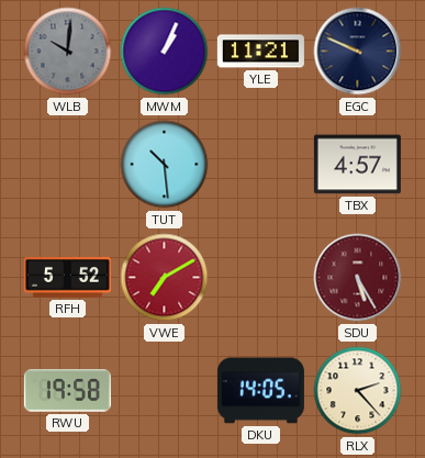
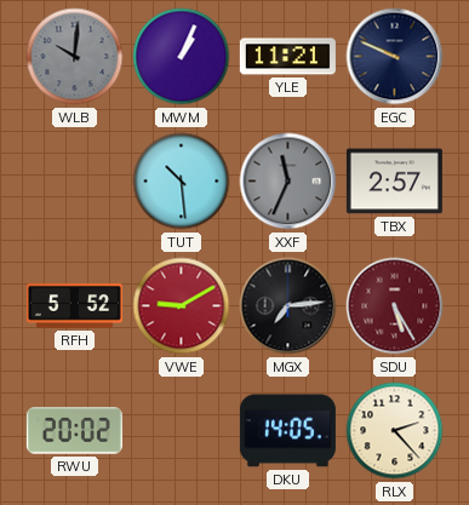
XXF: none -> 11:34
TBX: 4:57 -> 2:57
VWE: 7:10 -> 9:10
MGX: none -> 7:14
RWU: 19:58 -> 20:02
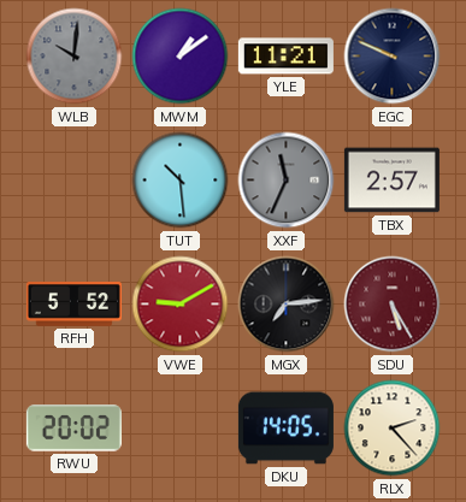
MWM: 1:04 -> 1:09
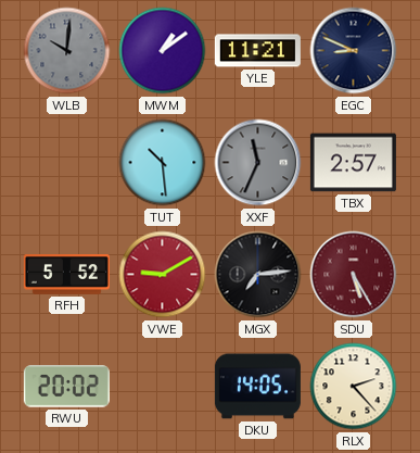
EGC: 9:49 -> 8:49
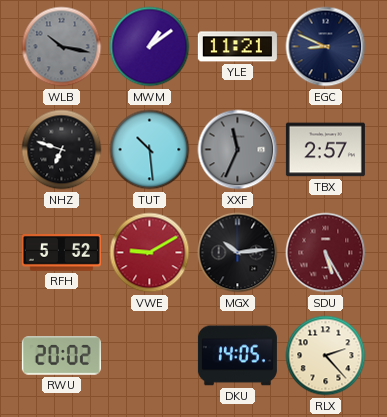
WLB: 10:01 -> 10:17
NHZ: none -> 6:48
MGX: 7:14 -> 10:14
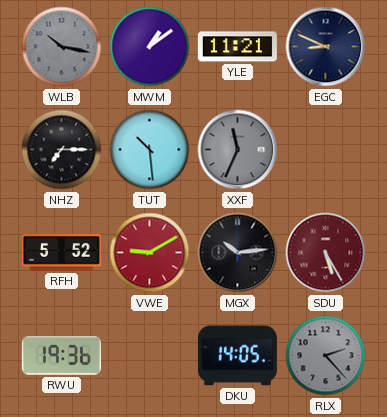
NHZ: 6:48 -> 7:15
TBX: 2:57 -> none
RWU: 20:02 -> 19:36
RLX dial: cream -> grey
